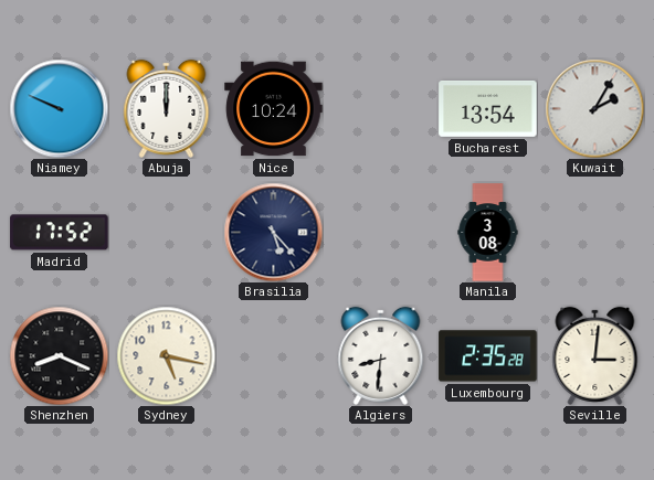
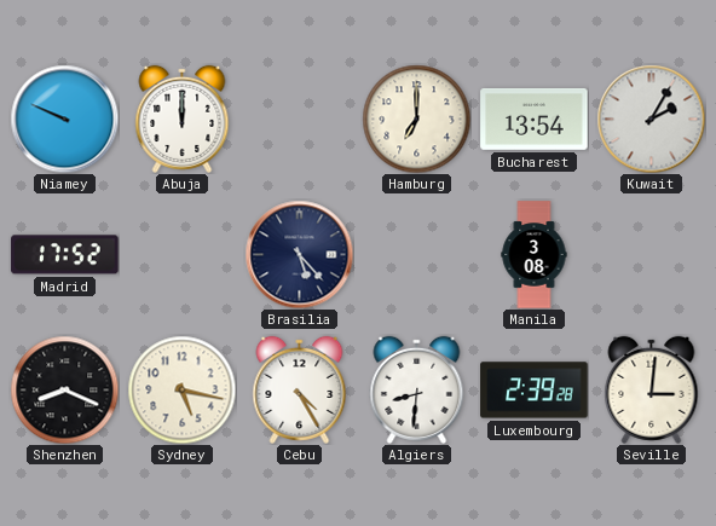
Nice: 10:24 -> none
Hamburg: none -> 7:00
Cebu: none -> 4:25
Luxembourg: 2:35 -> 2:39
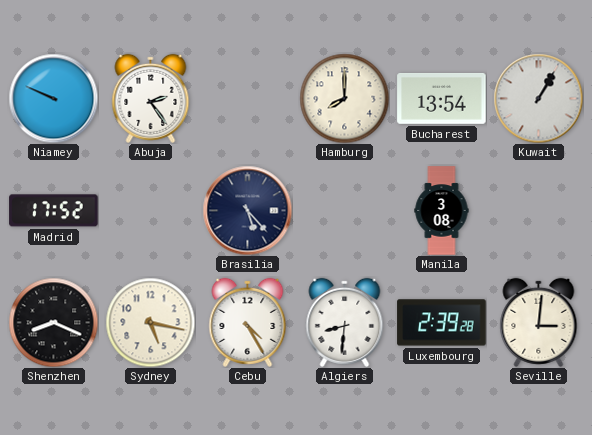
Abuja: 12:00 -> 2:24
Hamburg: 7:00 -> 8:00
Kuwait: 2:05 -> 1:05
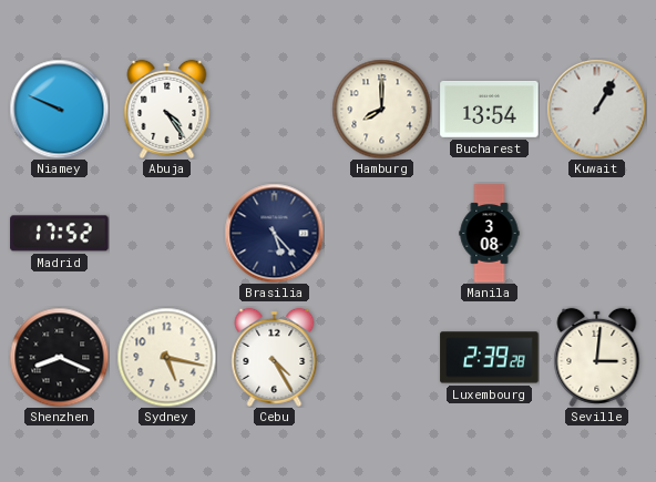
Abuja: 2:24 -> 4:24
Algiers: 8:31 -> none
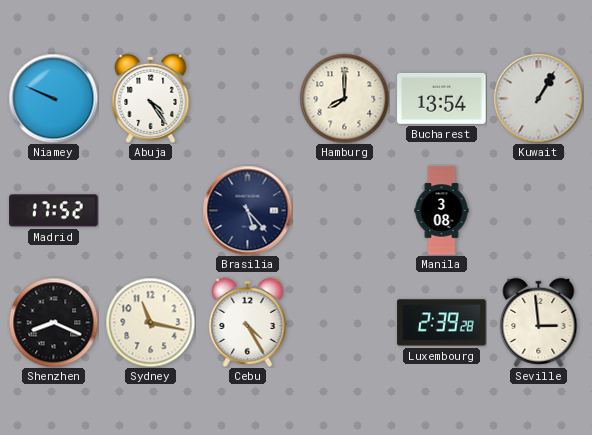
Sydney: 5:17 -> 11:17
Seville: 3:01 -> 2:59
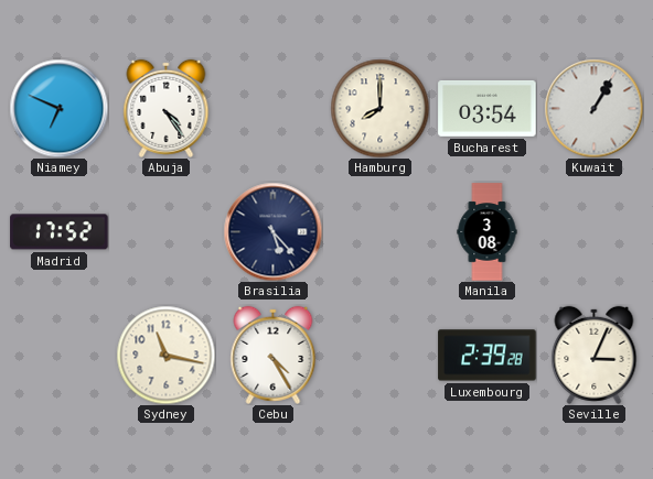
Niamey: 9:49 -> 6:49
Bucharest: 13:54 -> 03:54
Shenzhen: 8:19 -> none
Seville: 2:59 -> 3:04
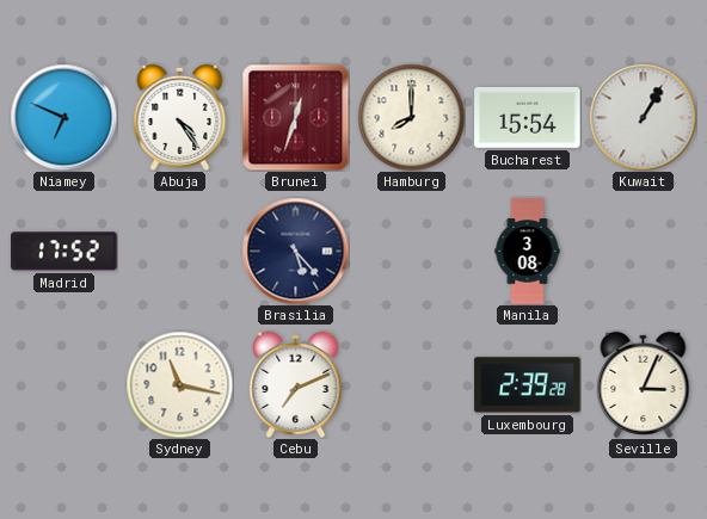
Brunei: none -> 12:33
Bucharest: 03:54 -> 15:54
Cebu: 4:25 -> 7:11
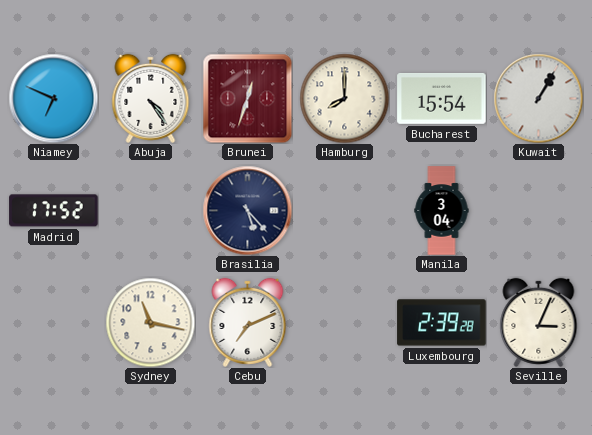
Manila: 3:08 -> 3:04
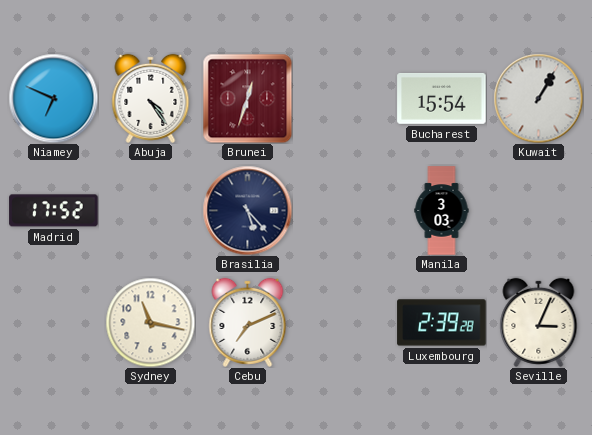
Hamburg: 8:00 -> none
Manila: 3:04 -> 3:03
